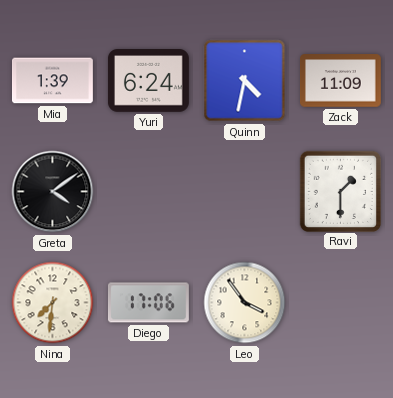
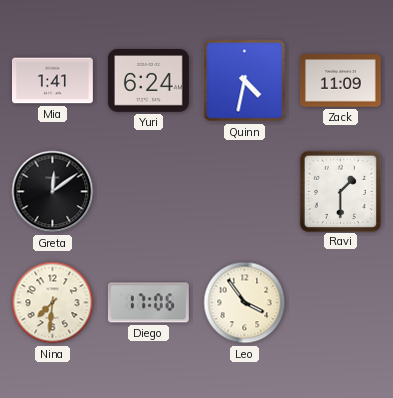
Mia: 1:39 -> 1:41
Greta: 4:09 -> 12:09
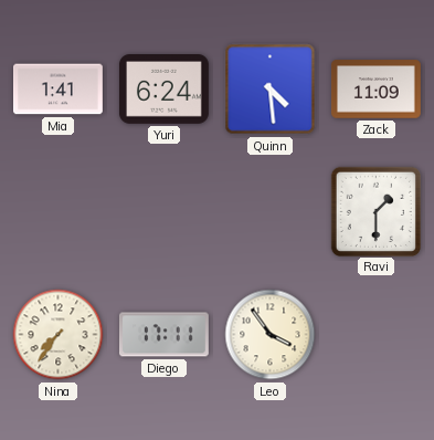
Quinn: 4:32 -> 4:29
Greta: 12:09 -> none
Nina: 7:31 -> 7:36
Diego: 17:06 -> 17:11
